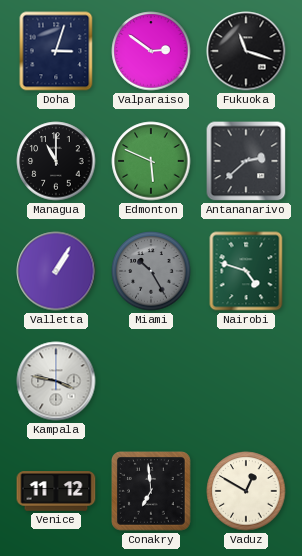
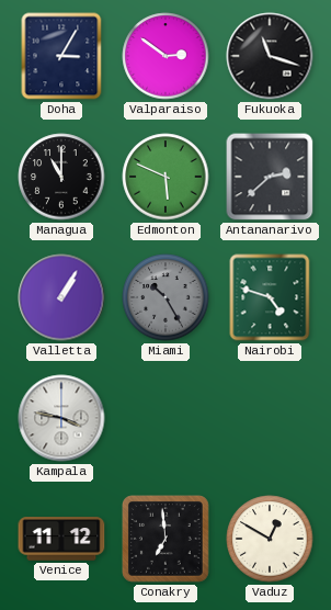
Doha: 3:03 -> 3:05
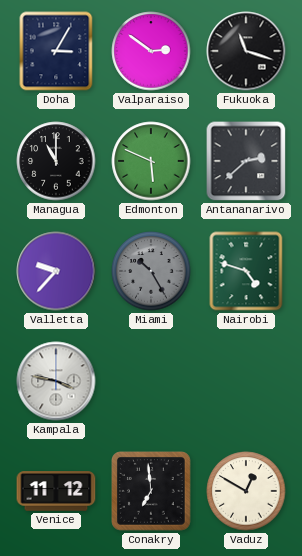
Valletta: 1:05 -> 9:37
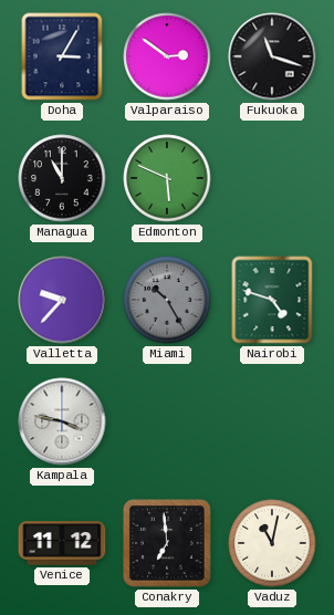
Antananarivo: 2:38 -> none
Vaduz: 12:50 -> 11:02
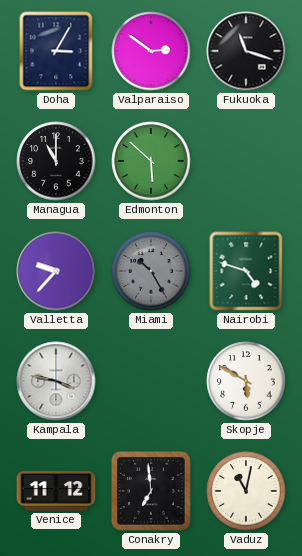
Edmonton: 5:49 -> 5:52
Skopje: none -> 5:50
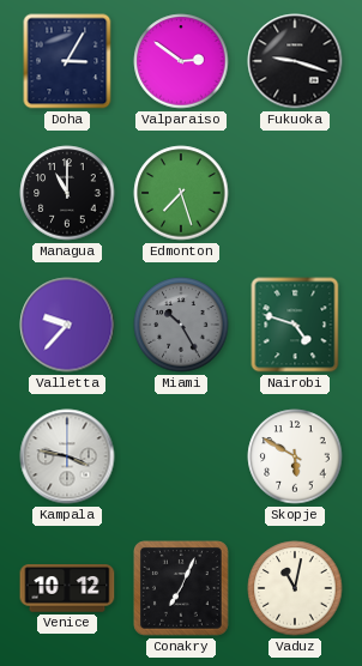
Fukuoka: 11:18 -> 9:18
Edmonton: 5:52 -> 7:27
Venice: 11:12 -> 10:12
Conakry: 6:59 -> 7:04
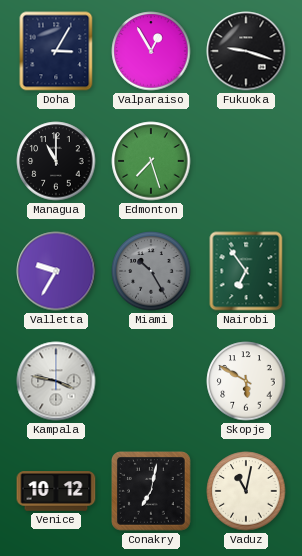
Valparaiso: 2:51 -> 12:55
Valletta: 9:37 -> 9:35
Nairobi: 4:48 -> 6:54
Conakry: 7:04 -> 7:02
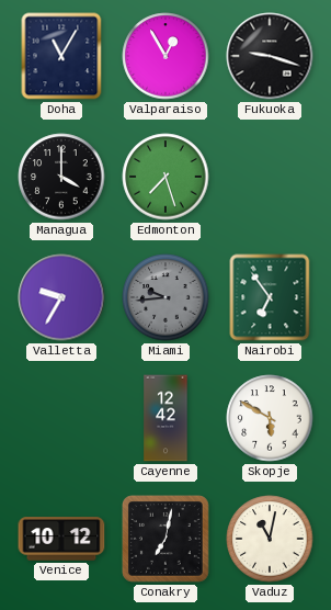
Doha: 3:05 -> 11:05
Managua: 11:00 -> 4:00
Miami: 10:25 -> 9:44
Kampala: 3:47 -> none
Cayenne: none -> 12:42
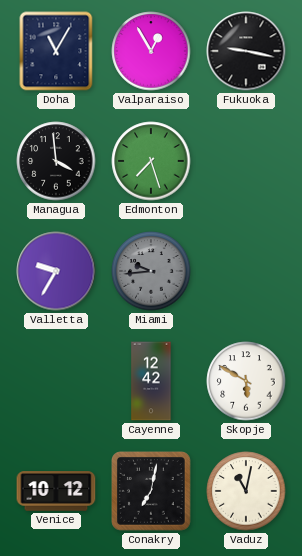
Fukuoka: 9:18 -> 9:17
Managua: 4:00 -> 3:59
Nairobi: 6:54 -> none
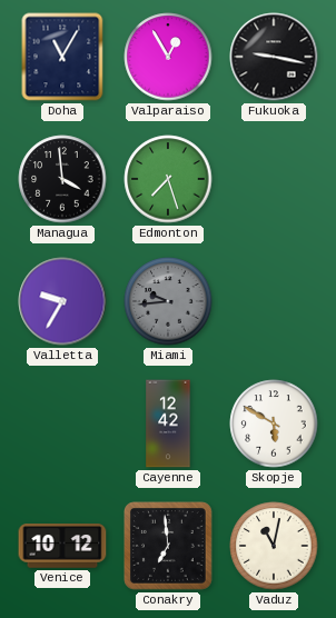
Conakry: 7:02 -> 6:59
